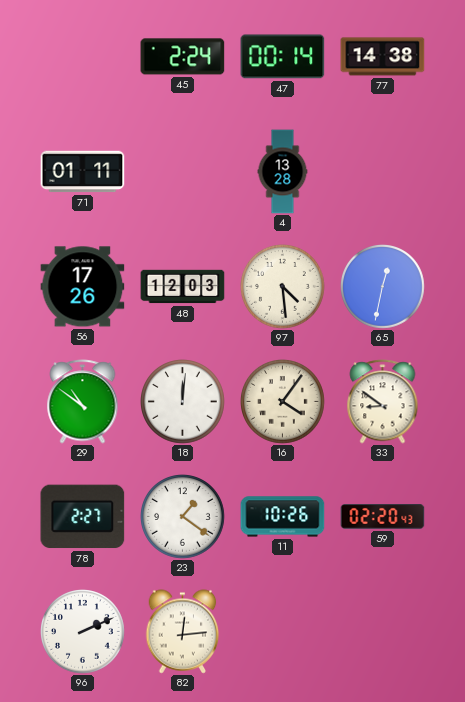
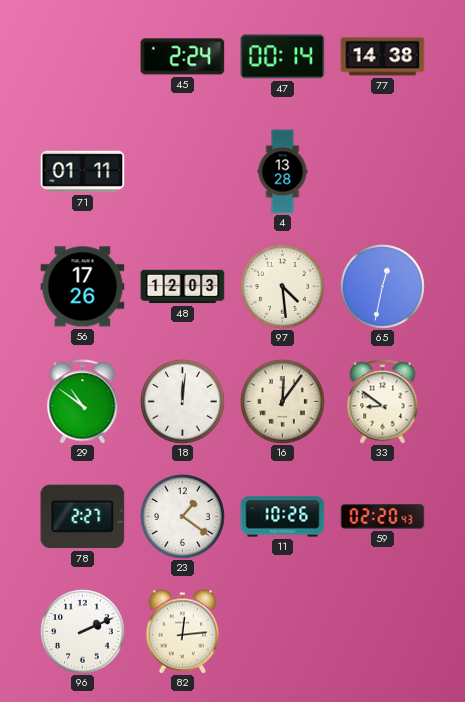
16: 4:06 -> 12:06
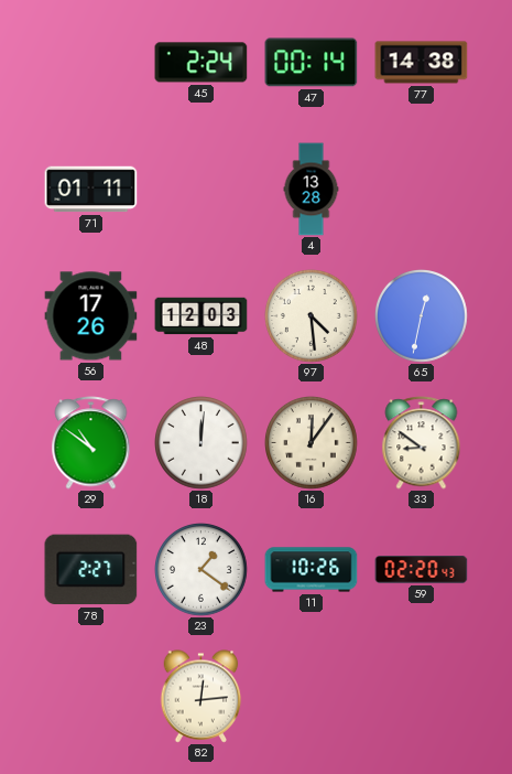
96: 2:11 -> none
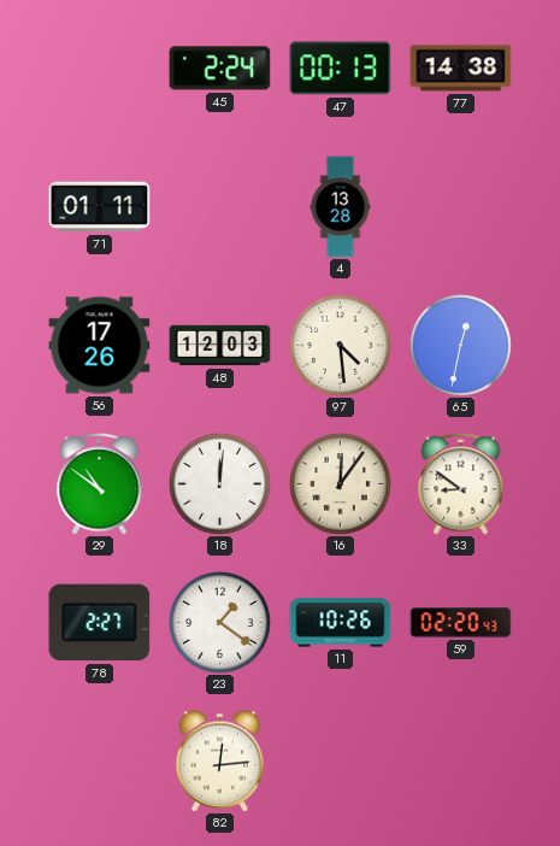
47: 00:14 -> 00:13
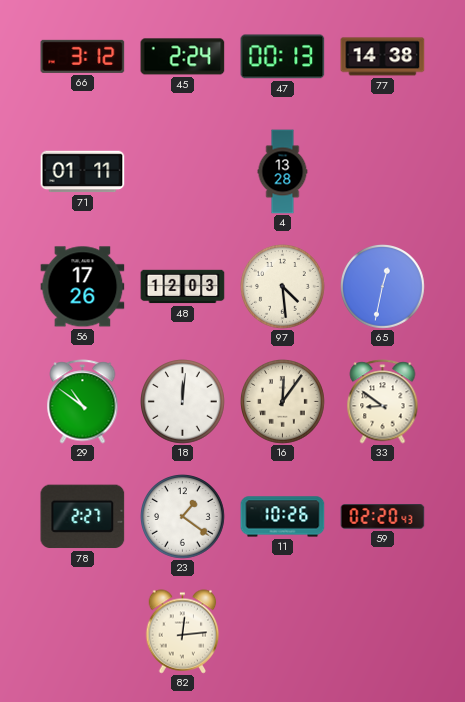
66: none -> 3:12
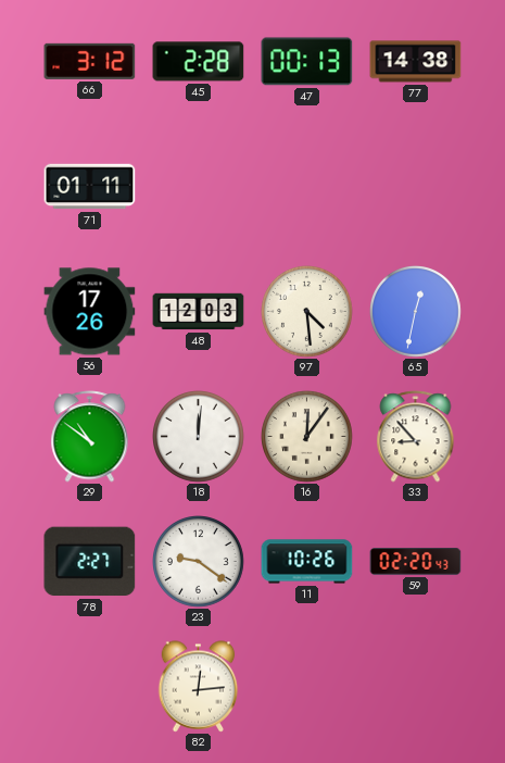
45: 2:24 -> 2:28
4: 13:28 -> none
33: 8:51 -> 8:53
23: 1:21 -> 9:21
